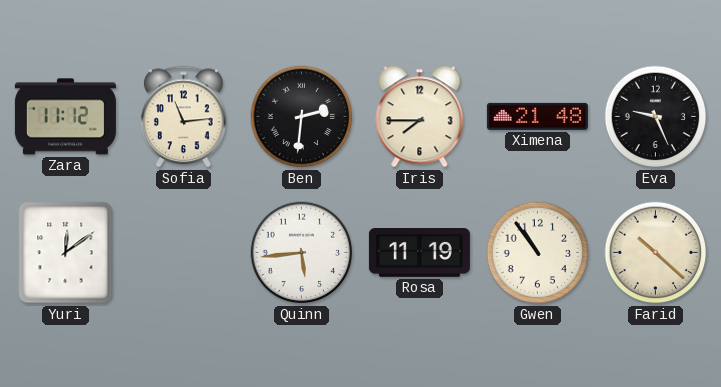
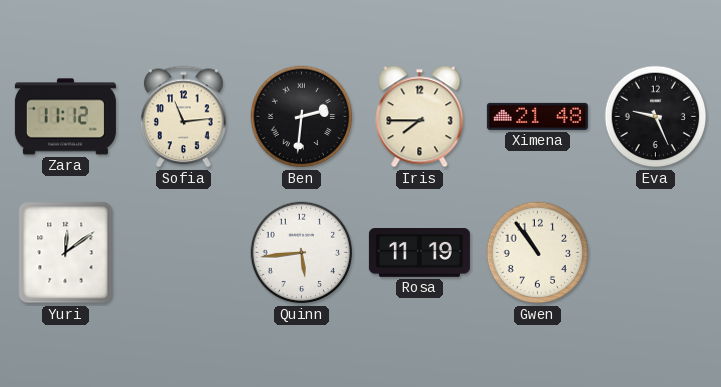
Farid: 10:22 -> none
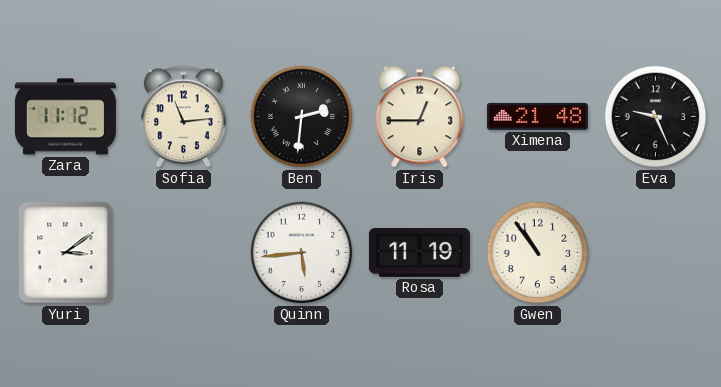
Iris: 7:45 -> 12:45
Yuri: 12:09 -> 3:09
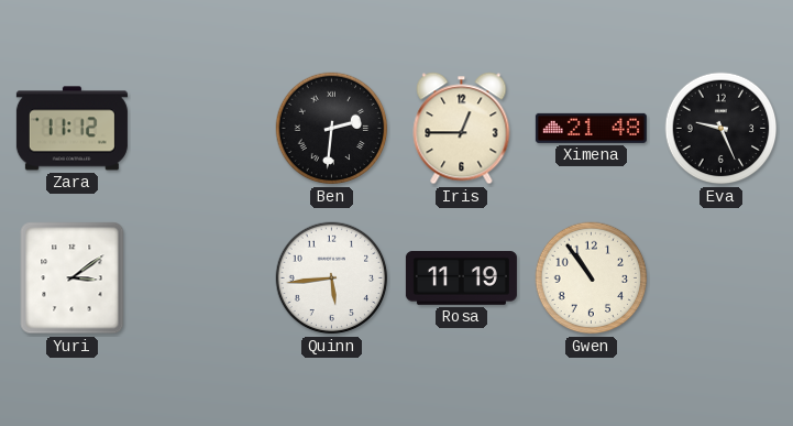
Sofia: 11:14 -> none
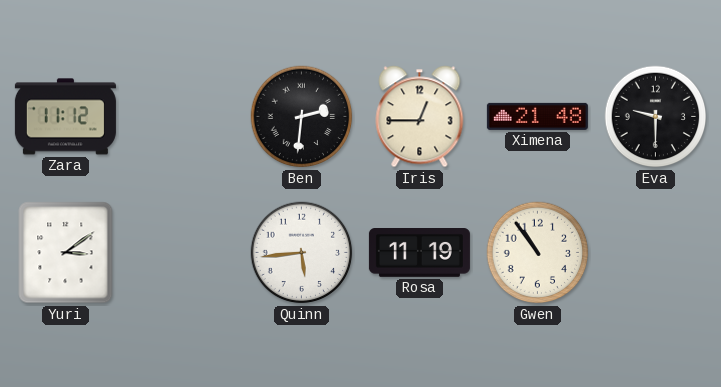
Eva: 9:26 -> 9:30
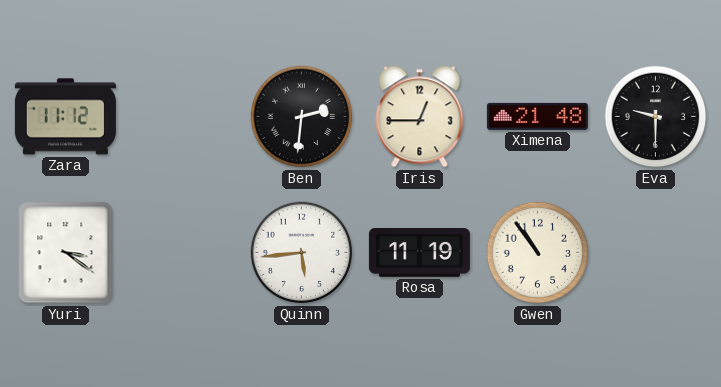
Yuri: 3:09 -> 3:21
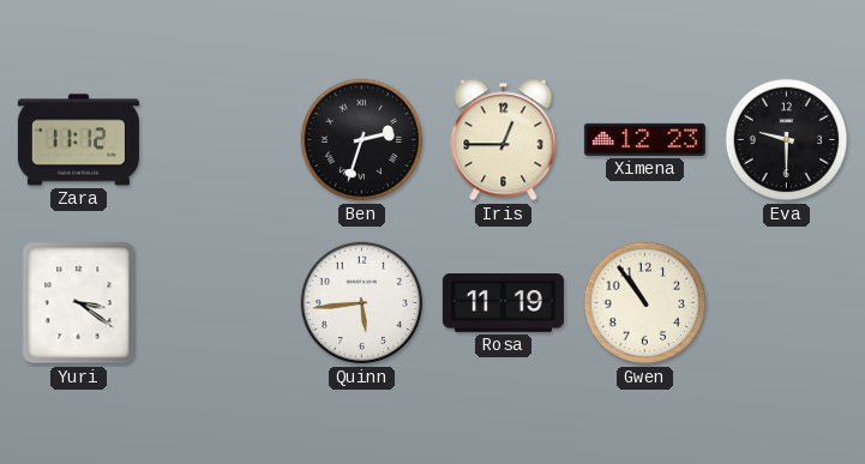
Ben: 2:31 -> 2:33
Ximena: 21:48 -> 12:23
